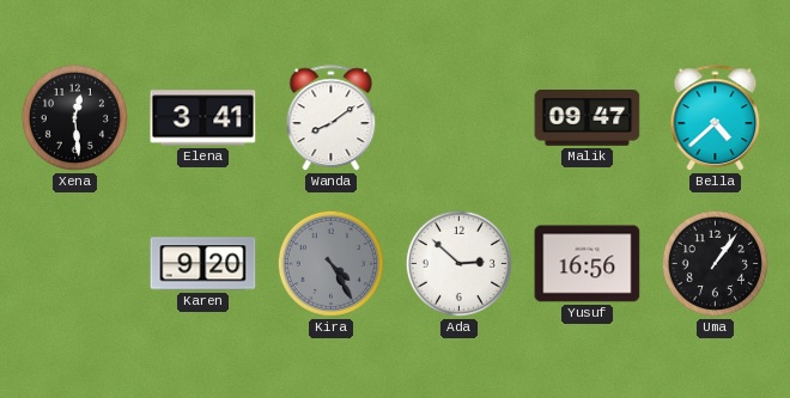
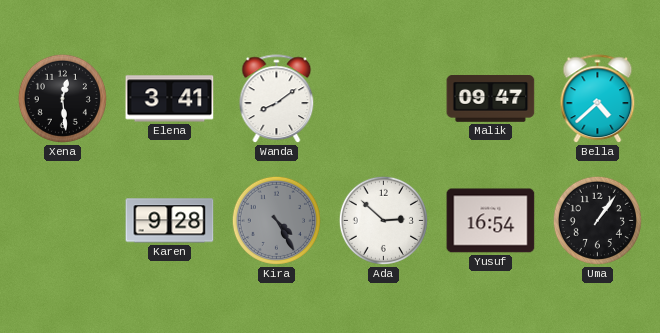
Karen: 9:20 -> 9:28
Yusuf: 16:56 -> 16:54
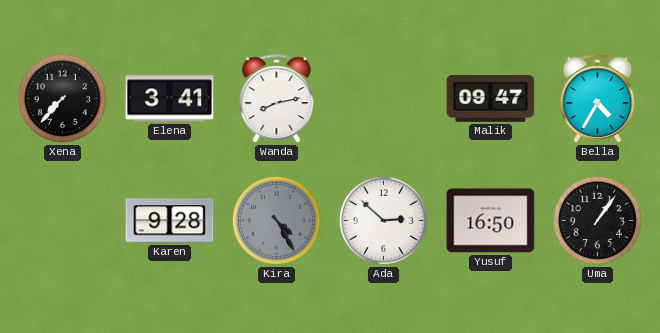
Xena: 12:29 -> 7:37
Wanda: 8:09 -> 8:13
Bella: 4:38 -> 4:35
Yusuf: 16:54 -> 16:50
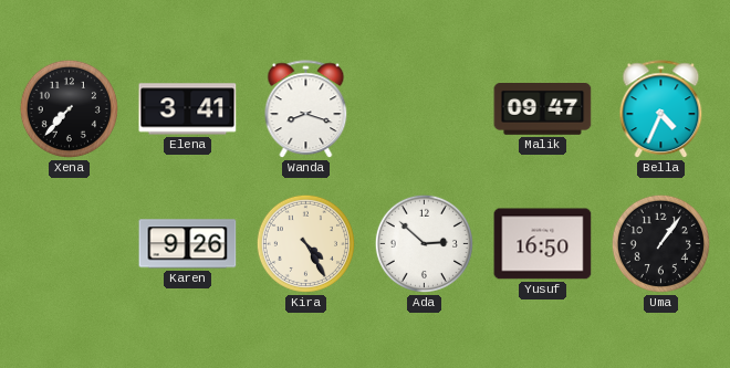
Wanda: 8:13 -> 8:18
Bella: 4:35 -> 4:34
Karen: 9:28 -> 9:26
Kira dial: grey -> cream
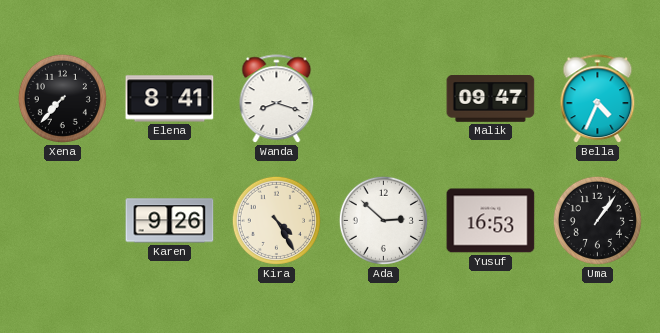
Elena: 3:41 -> 8:41
Yusuf: 16:50 -> 16:53
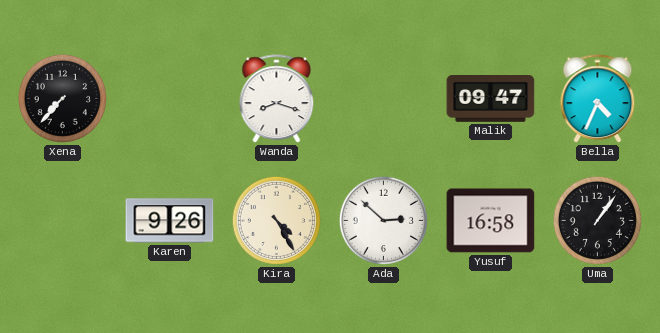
Elena: 8:41 -> none
Yusuf: 16:53 -> 16:58
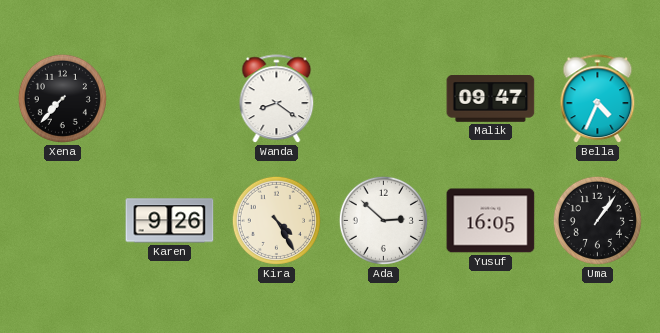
Wanda: 8:18 -> 8:21
Yusuf: 16:58 -> 16:05
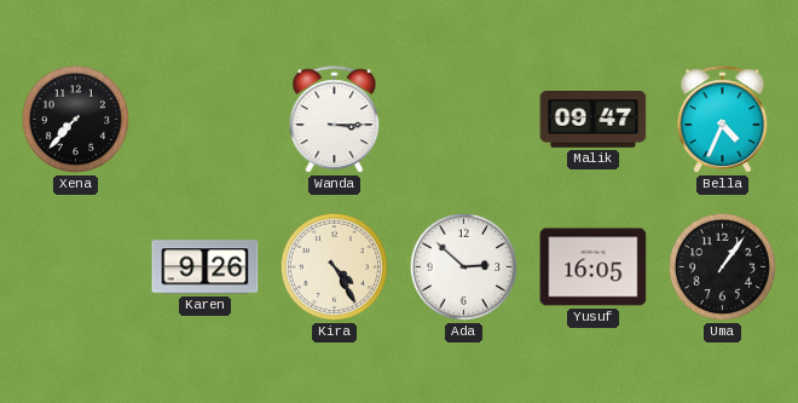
Wanda: 8:21 -> 3:15
